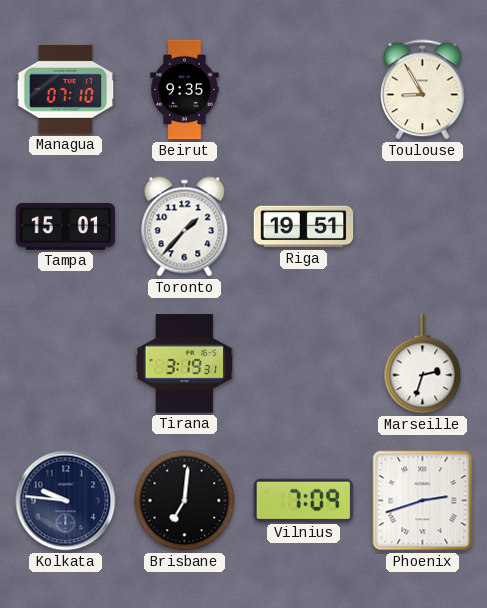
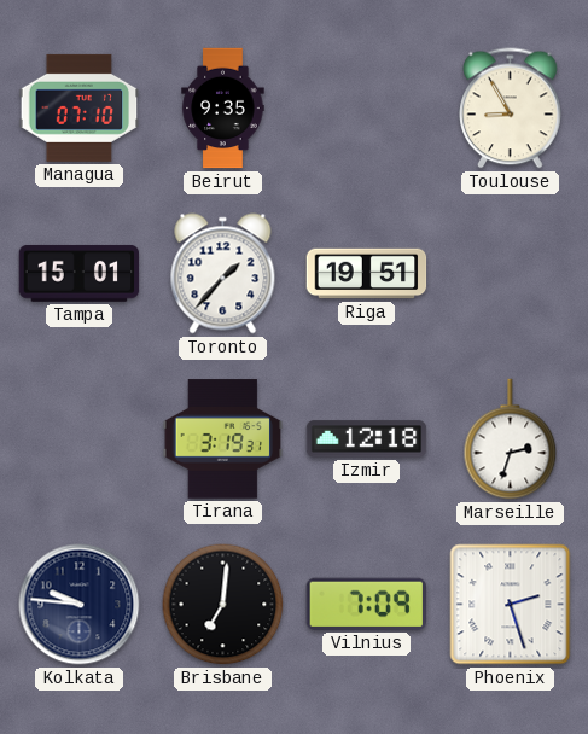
Izmir: none -> 12:18
Phoenix: 2:42 -> 2:27
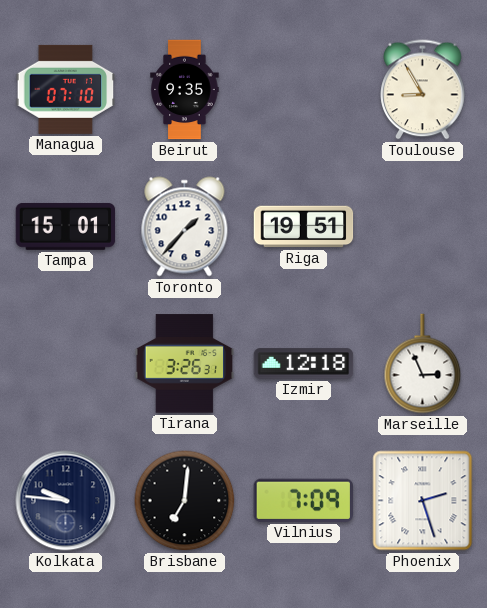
Tirana: 3:19 -> 3:26
Marseille: 2:33 -> 2:56
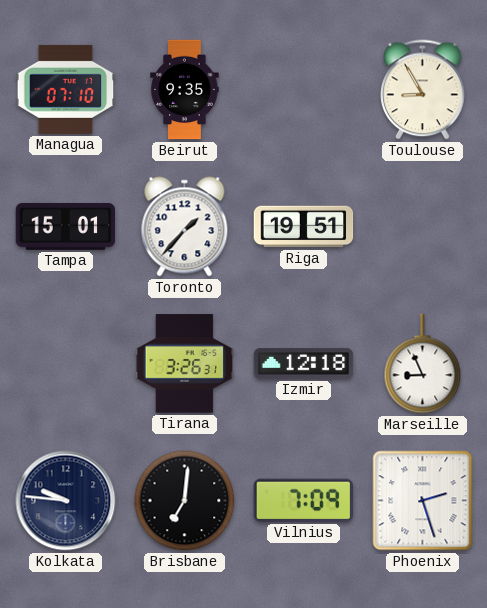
Marseille: 2:56 -> 8:56
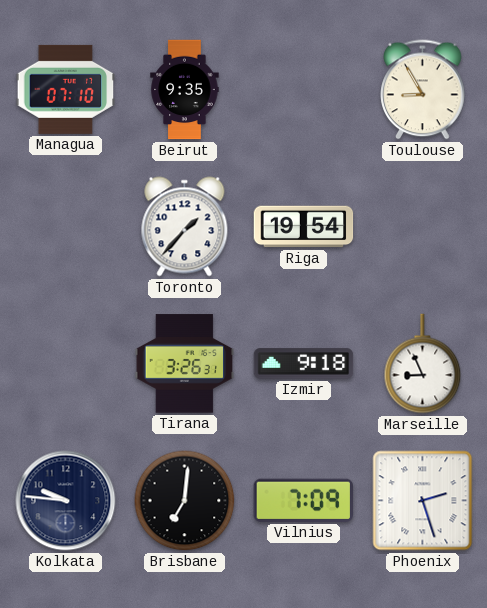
Tampa: 15:01 -> none
Riga: 19:51 -> 19:54
Izmir: 12:18 -> 9:18
